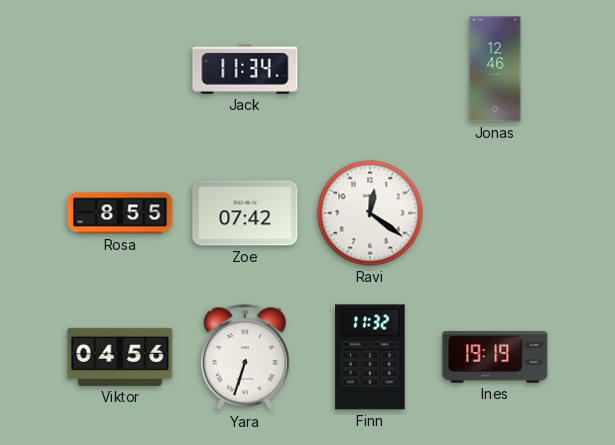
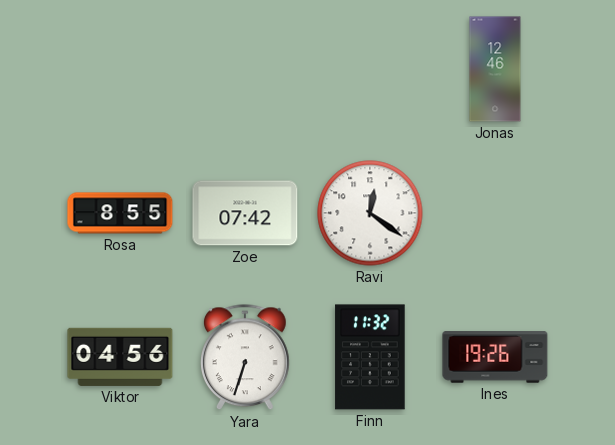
Jack: 11:34 -> none
Ines: 19:19 -> 19:26
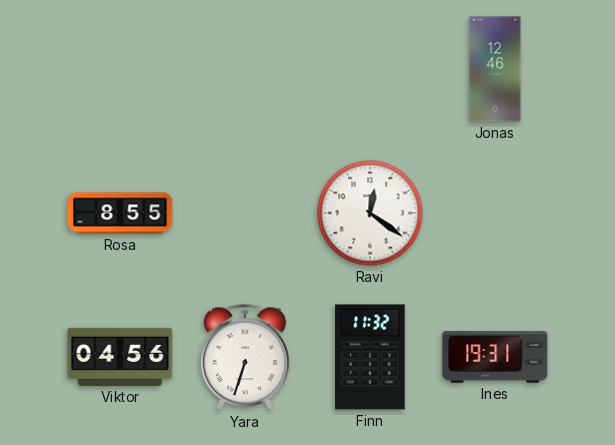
Zoe: 07:42 -> none
Ines: 19:26 -> 19:31
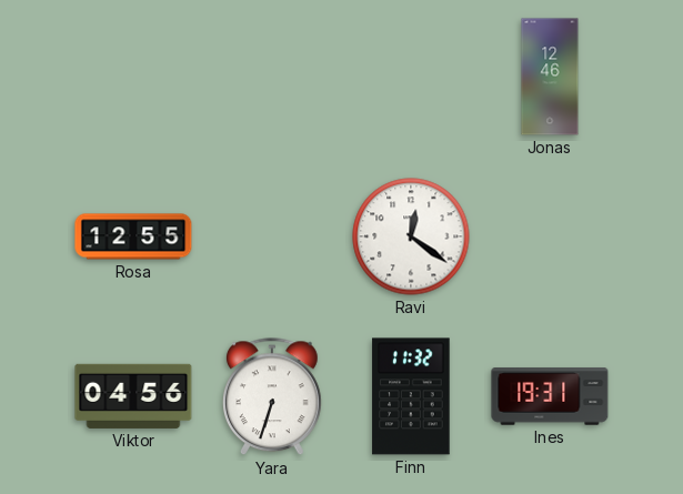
Rosa: 8:55 -> 12:55
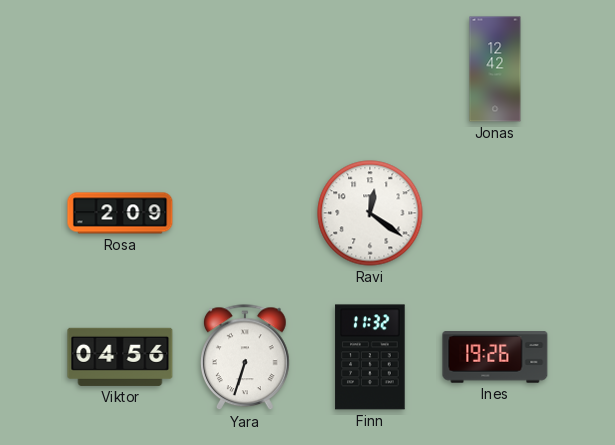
Jonas: 12:46 -> 12:42
Rosa: 12:55 -> 2:09
Ines: 19:31 -> 19:26
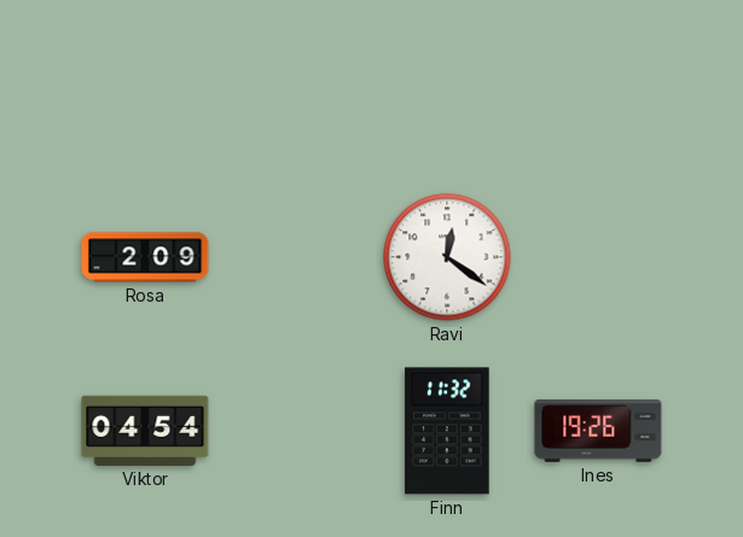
Jonas: 12:42 -> none
Viktor: 04:56 -> 04:54
Yara: 6:33 -> none
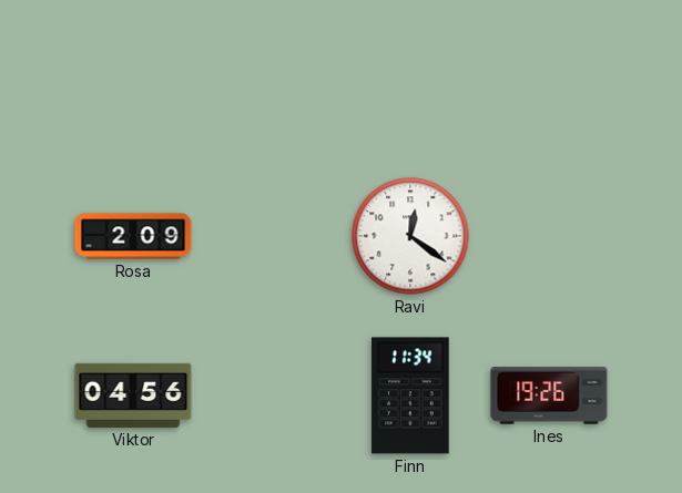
Viktor: 04:54 -> 04:56
Finn: 11:32 -> 11:34
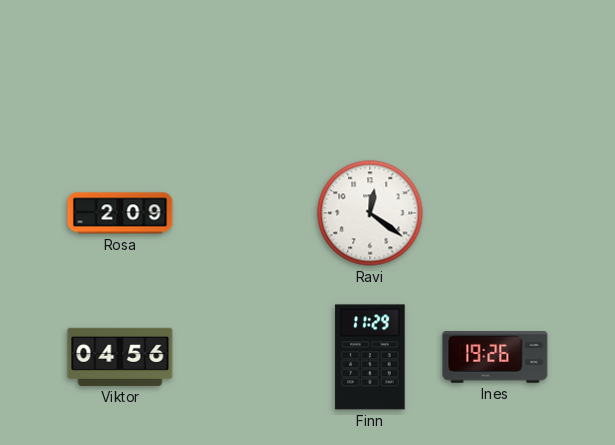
Finn: 11:34 -> 11:29
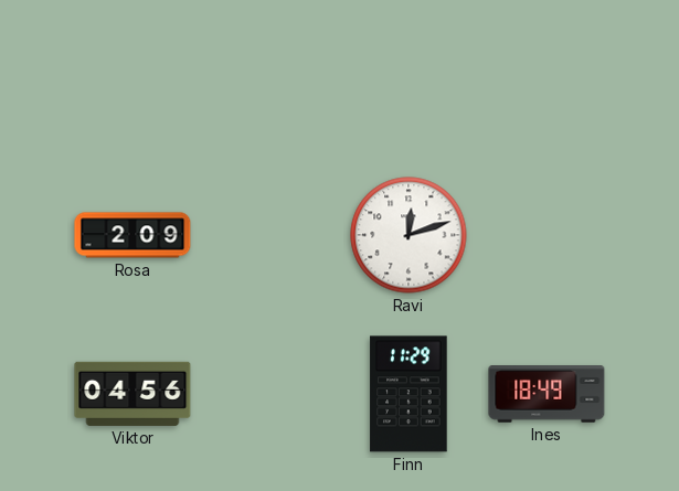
Ravi: 12:21 -> 12:12
Ines: 19:26 -> 18:49
